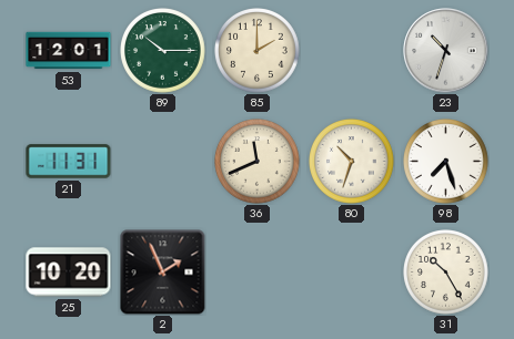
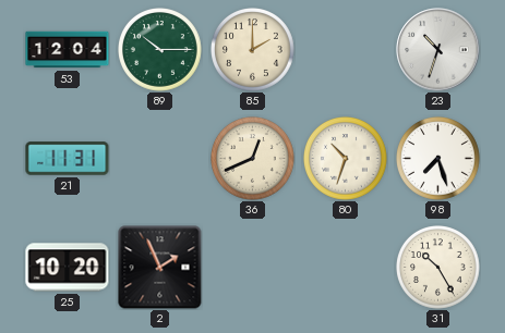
53: 12:01 -> 12:04
36: 11:41 -> 12:41
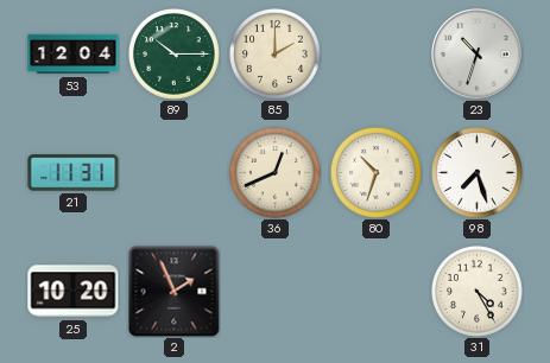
31: 10:25 -> 4:25
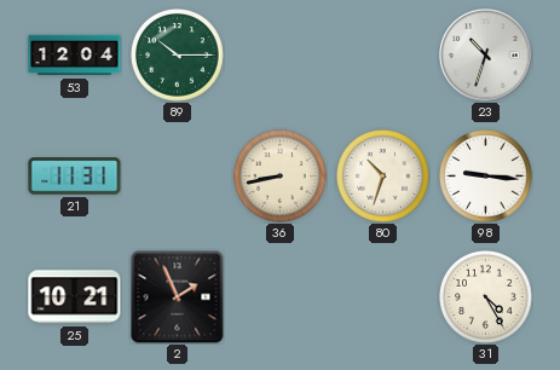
85: 2:00 -> none
36: 12:41 -> 8:43
98: 7:27 -> 9:16
25: 10:20 -> 10:21
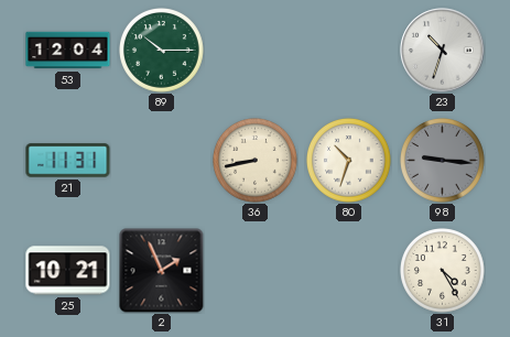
98 dial: white -> grey
